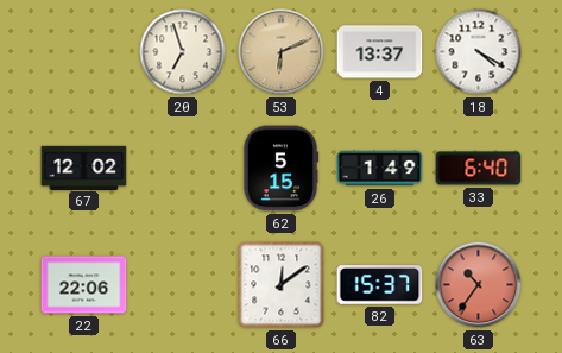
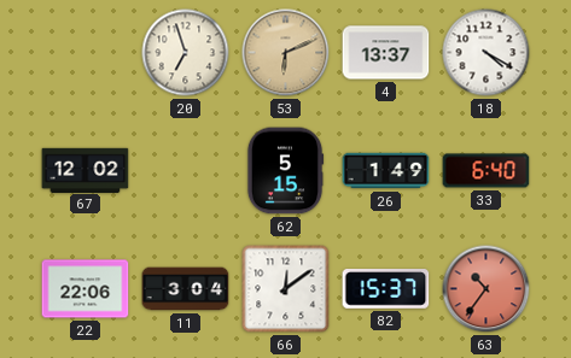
11: none -> 3:04
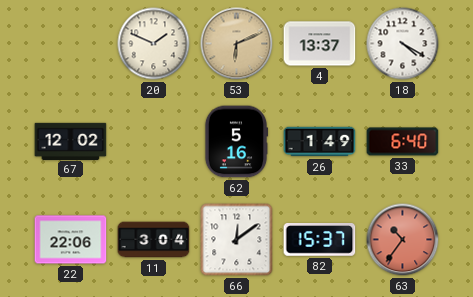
20: 6:57 -> 1:49
62: 5:15 -> 5:16
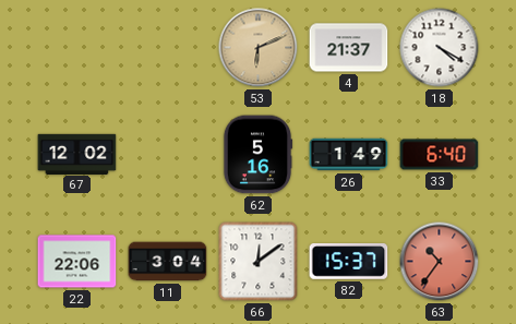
20: 1:49 -> none
4: 13:37 -> 21:37
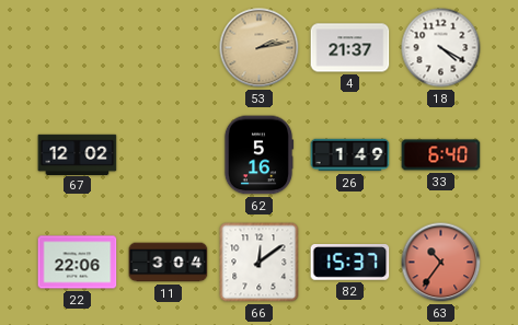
53: 6:11 -> 2:13
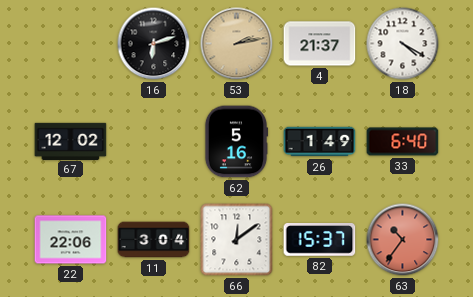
16: none -> 6:12
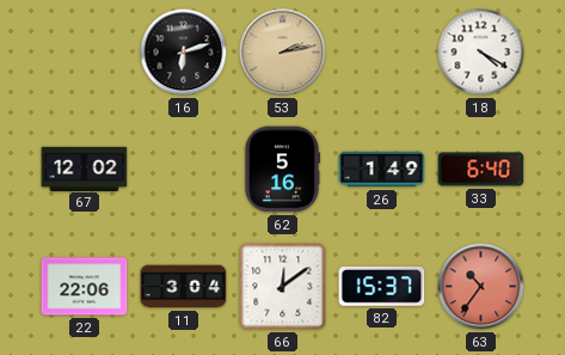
4: 21:37 -> none
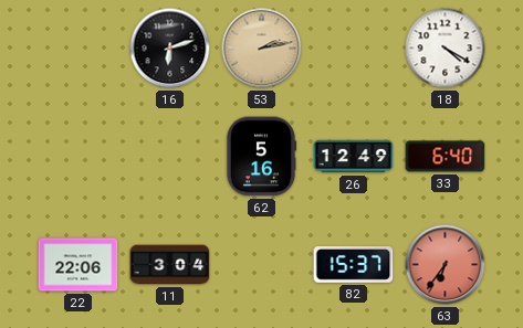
67: 12:02 -> none
26: 1:49 -> 12:49
66: 12:09 -> none
63: 10:36 -> 6:36
